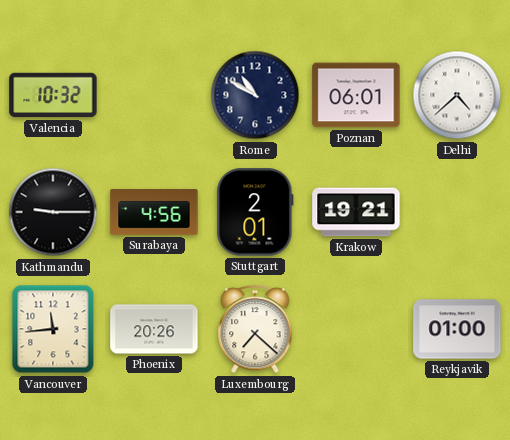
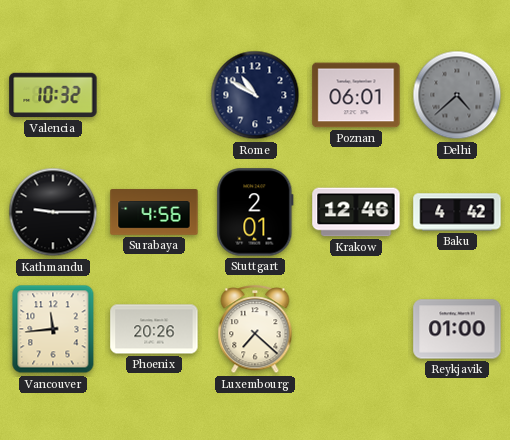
Delhi dial: white -> grey
Krakow: 19:21 -> 12:46
Baku: none -> 4:42
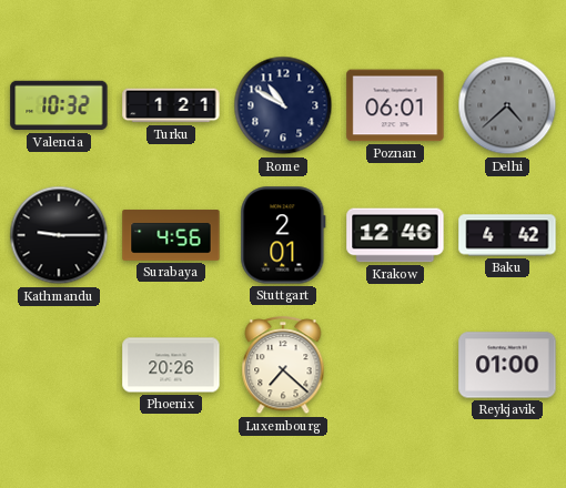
Turku: none -> 1:21
Vancouver: 11:44 -> none
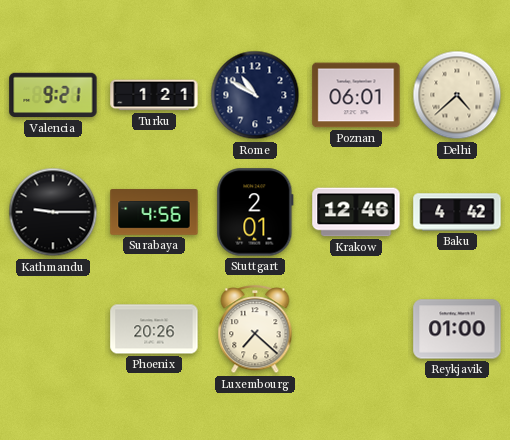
Valencia: 10:32 -> 9:21
Delhi dial: grey -> cream
